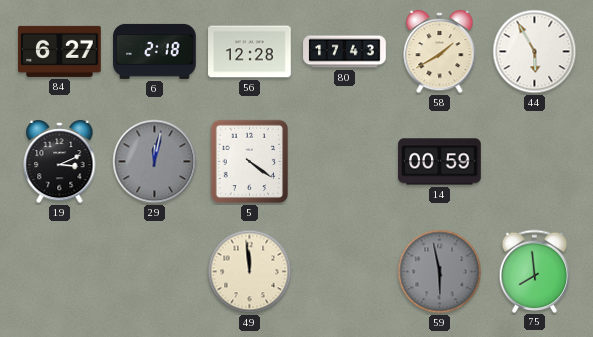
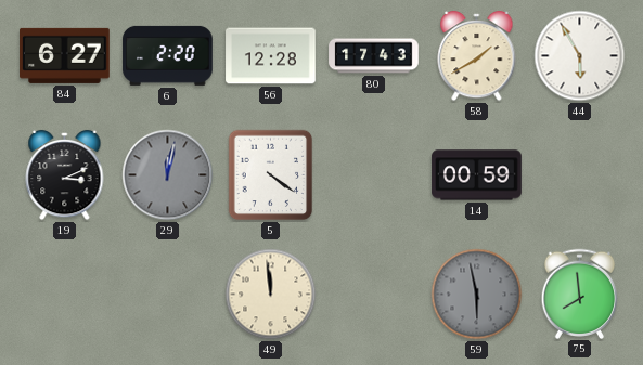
6: 2:18 -> 2:20
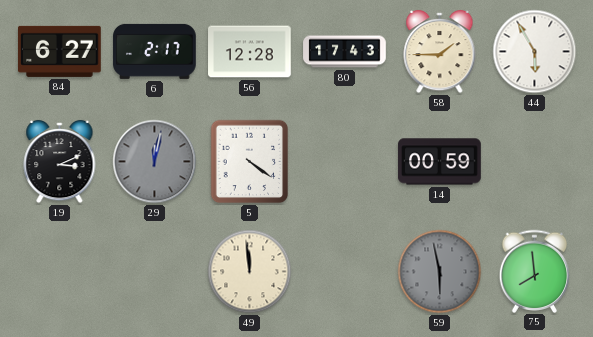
6: 2:20 -> 2:17
58: 1:40 -> 1:45
